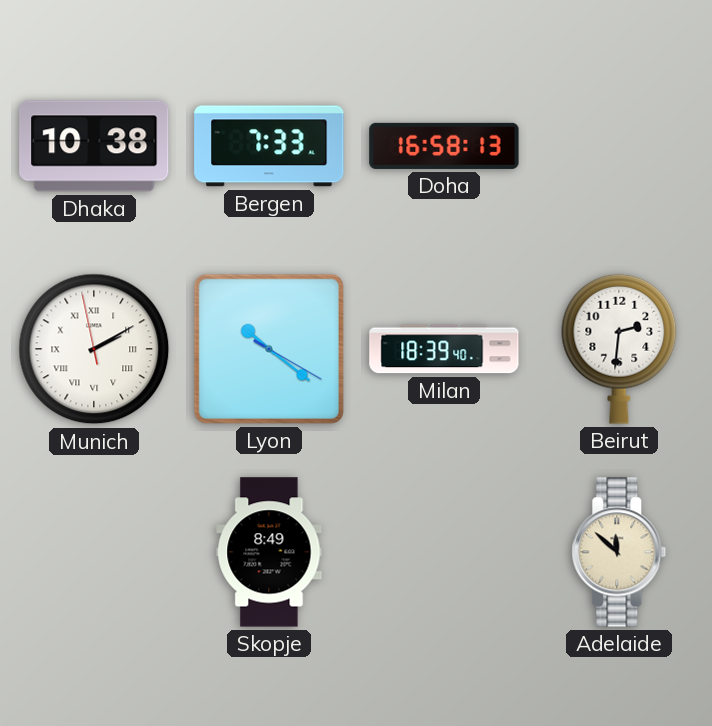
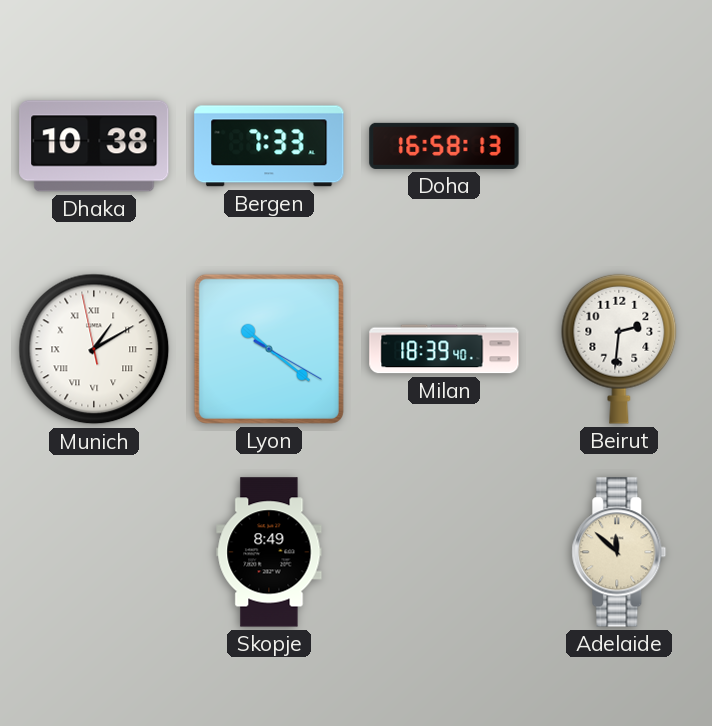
Munich: 2:09 -> 1:09
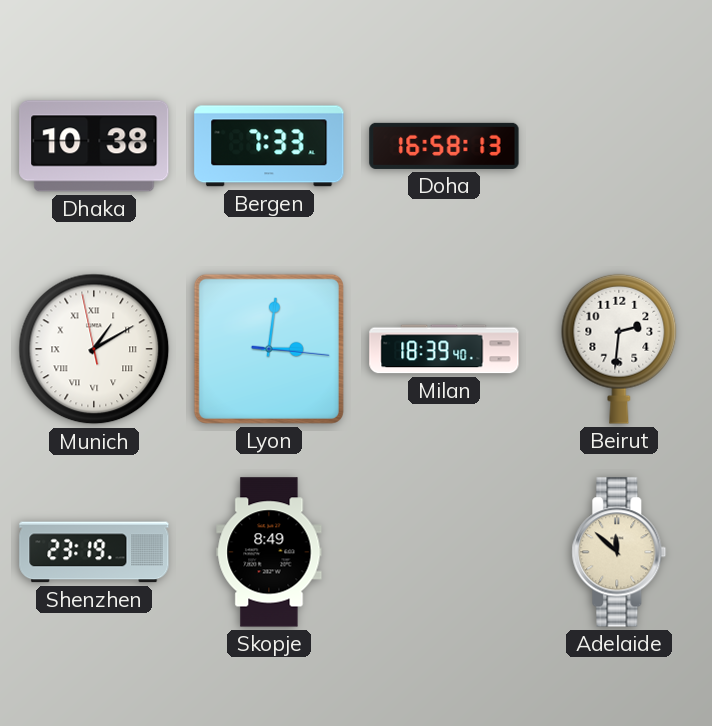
Lyon: 10:21 -> 3:01
Shenzhen: none -> 23:19
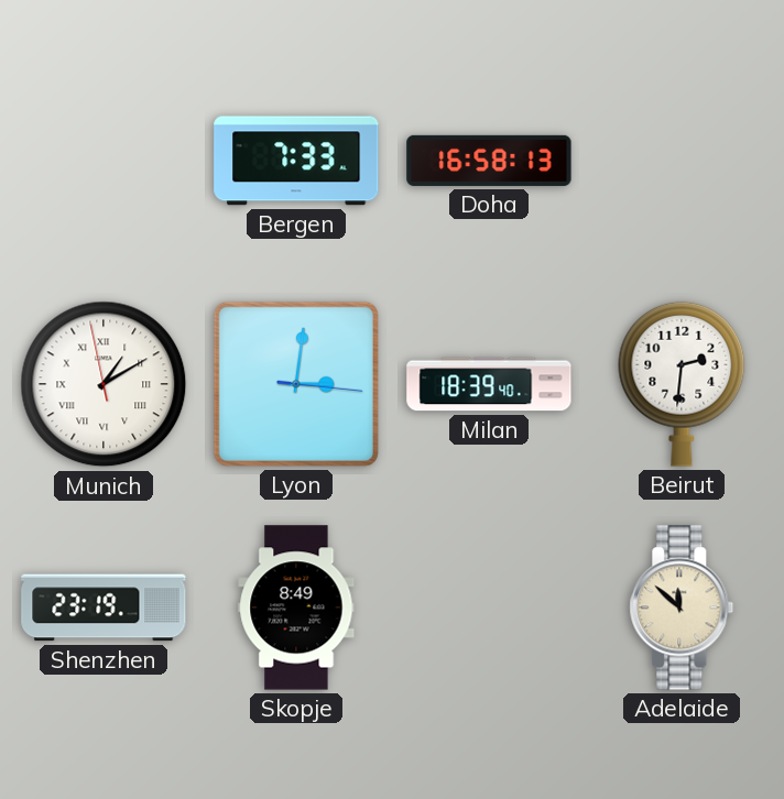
Dhaka: 10:38 -> none
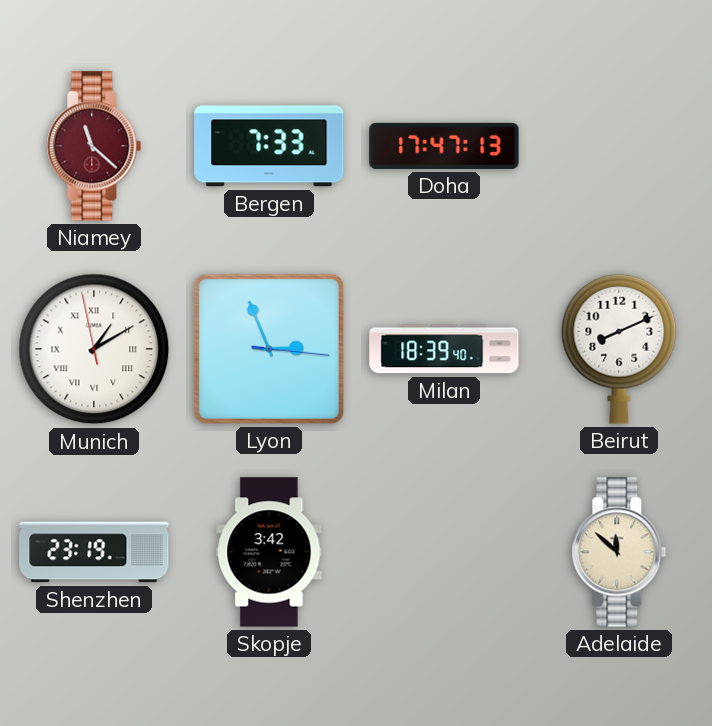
Niamey: none -> 11:22
Doha: 16:58 -> 17:47
Lyon: 3:01 -> 2:56
Beirut: 2:31 -> 8:11
Skopje: 8:49 -> 3:42
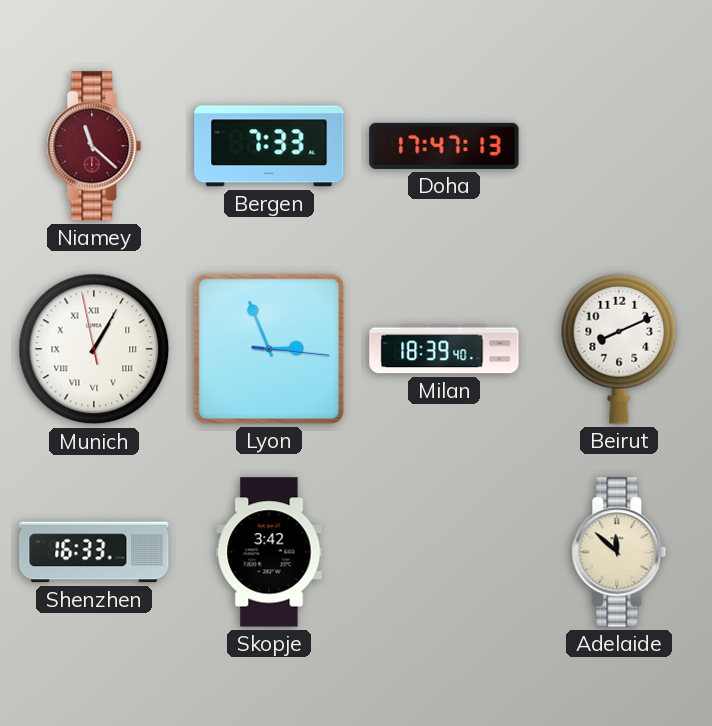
Munich: 1:09 -> 1:04
Shenzhen: 23:19 -> 16:33
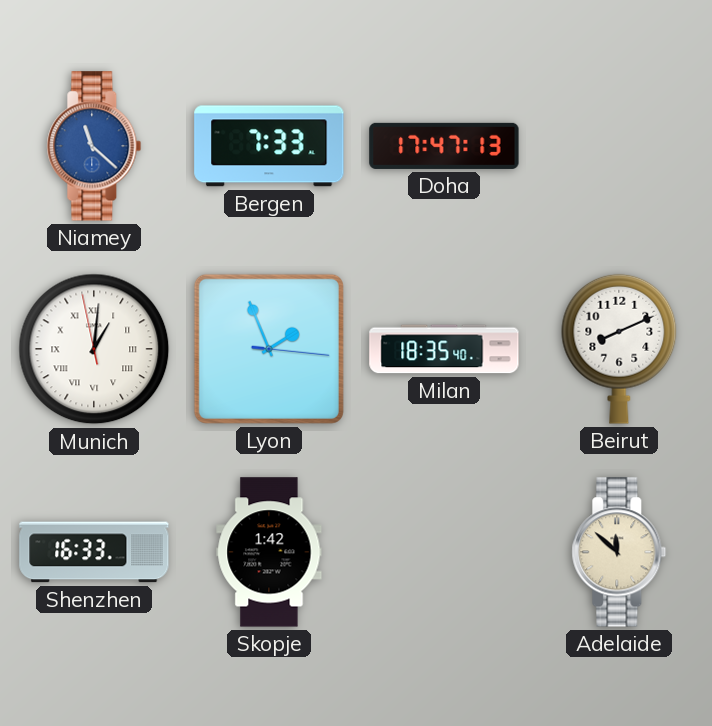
Niamey dial: burgundy -> blue
Munich: 1:04 -> 1:00
Lyon: 2:56 -> 1:56
Milan: 18:39 -> 18:35
Skopje: 3:42 -> 1:42
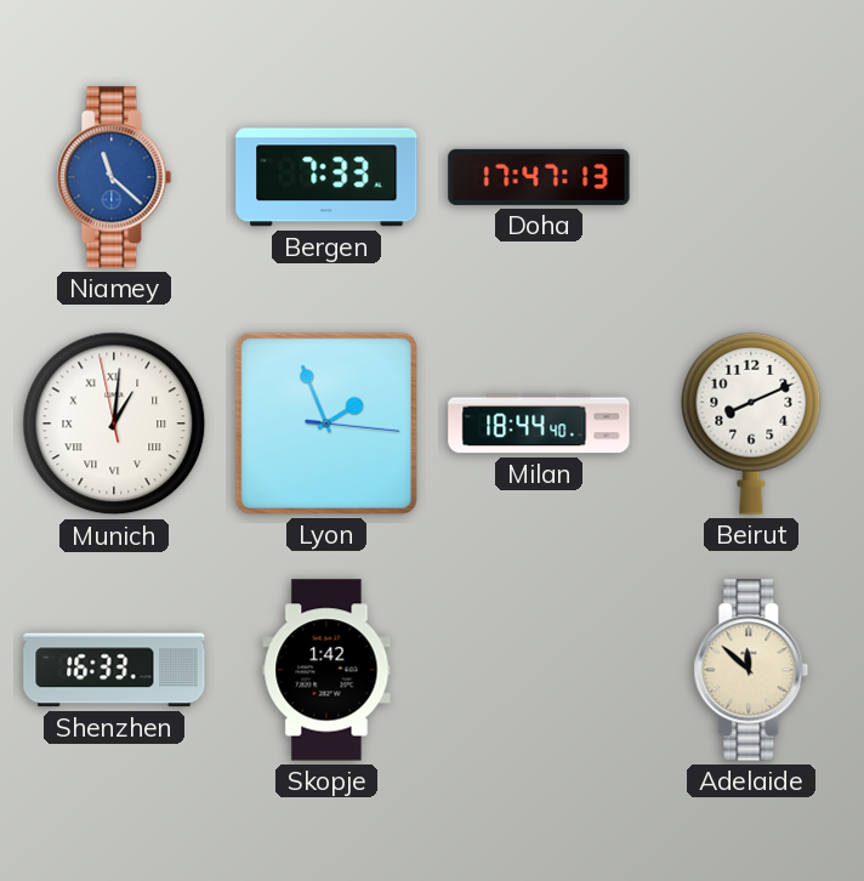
Milan: 18:35 -> 18:44
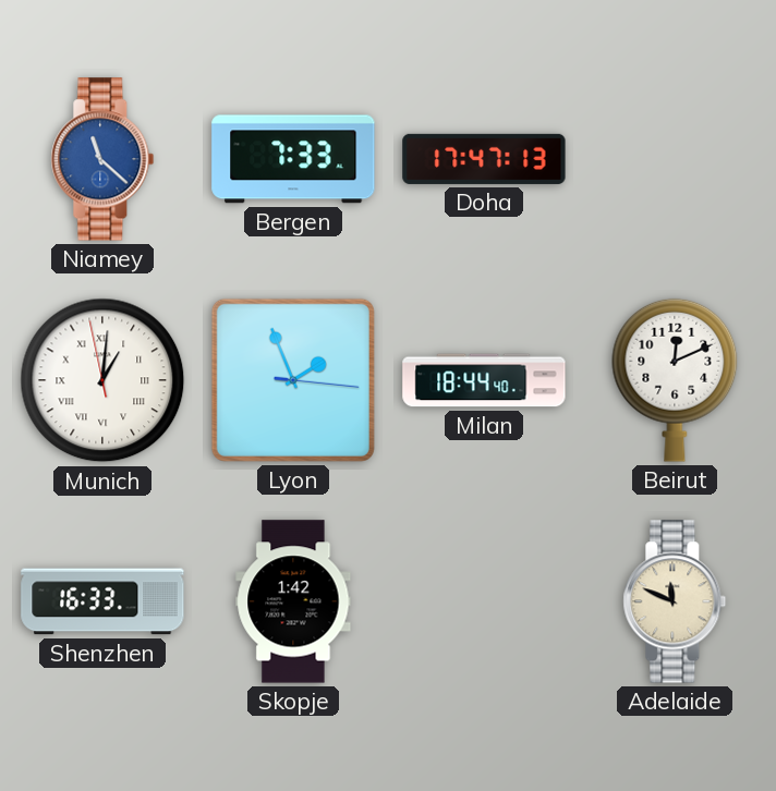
Beirut: 8:11 -> 12:11
Adelaide: 11:52 -> 11:49
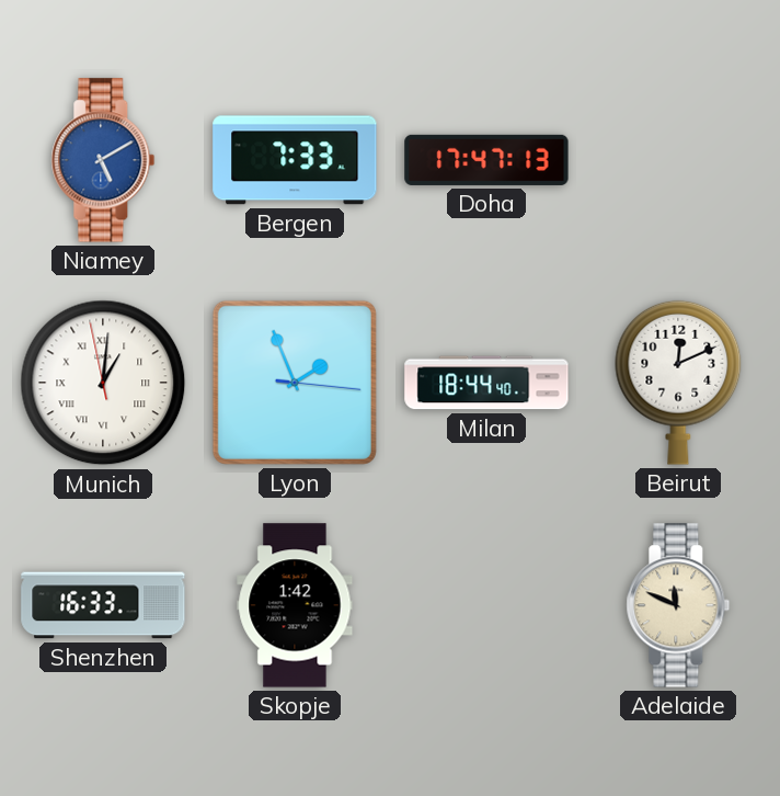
Niamey: 11:22 -> 5:10
